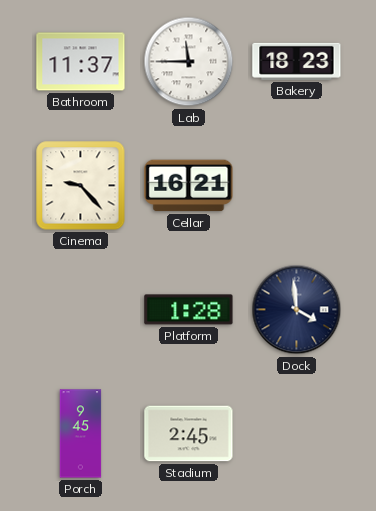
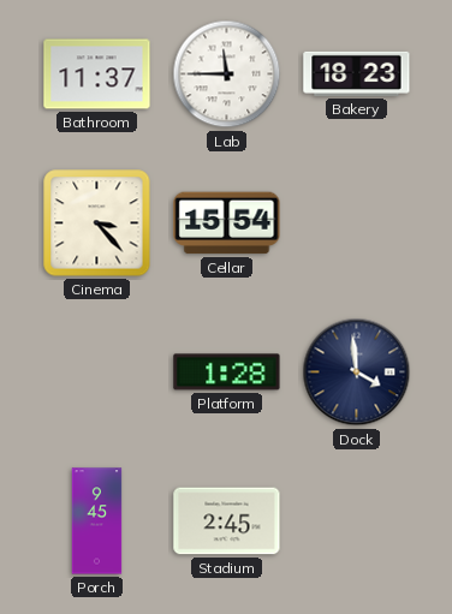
Cinema: 9:23 -> 3:23
Cellar: 16:21 -> 15:54
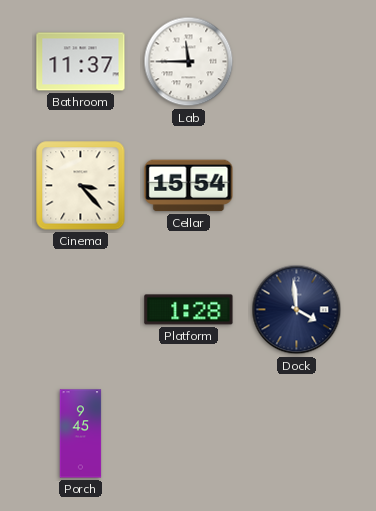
Bakery: 18:23 -> none
Stadium: 2:45 -> none
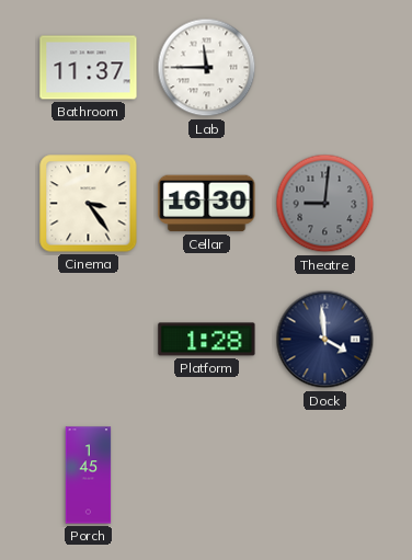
Cinema: 3:23 -> 3:24
Cellar: 15:54 -> 16:30
Theatre: none -> 9:01
Porch: 9:45 -> 1:45
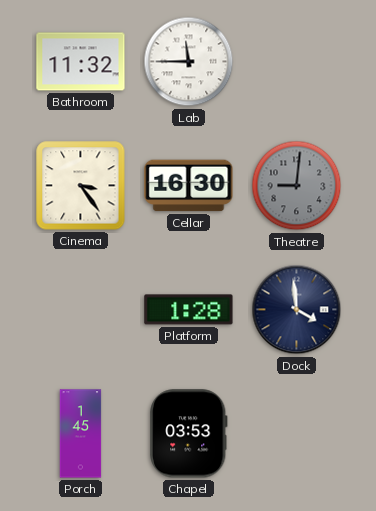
Bathroom: 11:37 -> 11:32
Chapel: none -> 03:53
